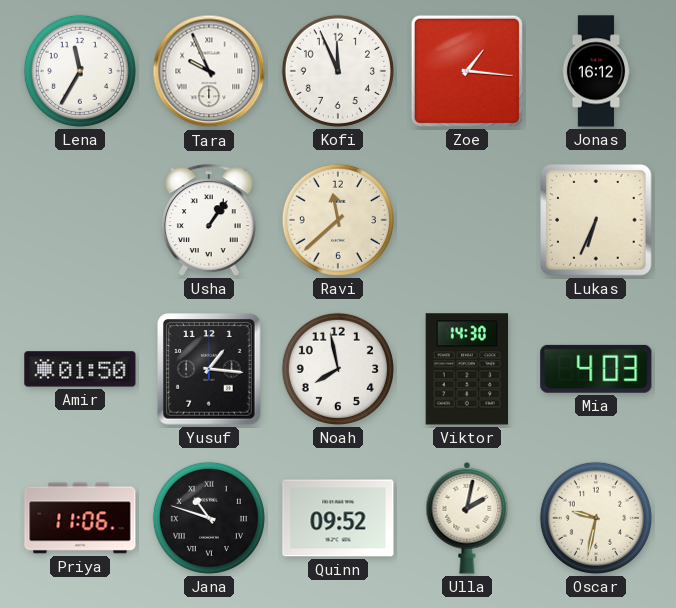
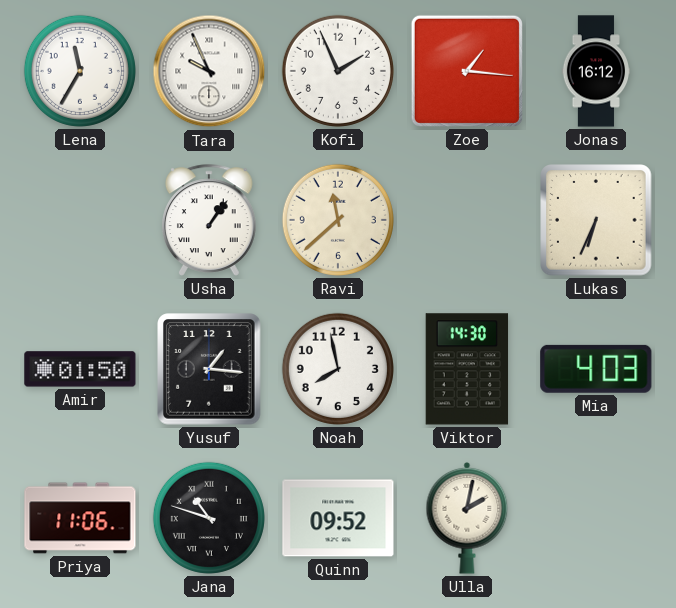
Kofi: 11:56 -> 1:56
Oscar: 9:32 -> none
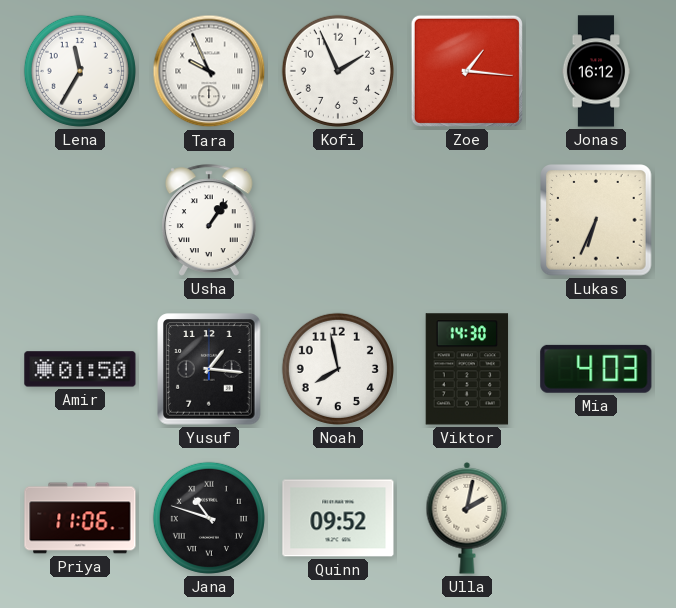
Ravi: 11:38 -> none
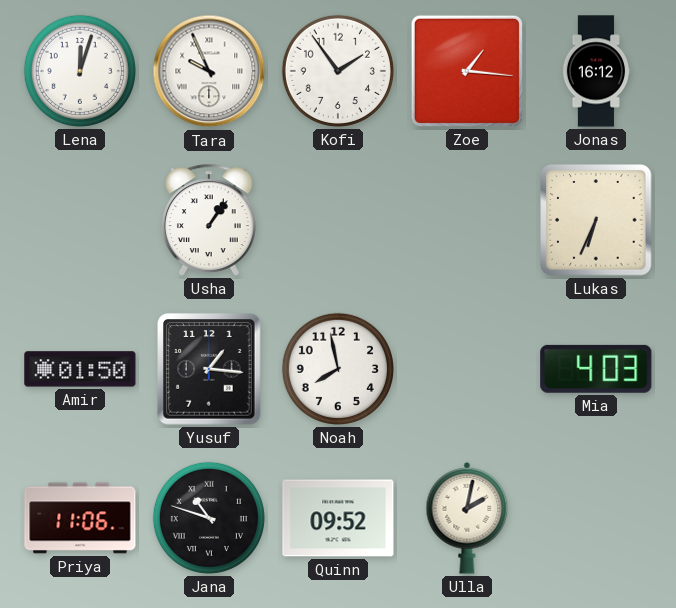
Lena: 11:35 -> 12:03
Kofi: 1:56 -> 1:54
Viktor: 14:30 -> none
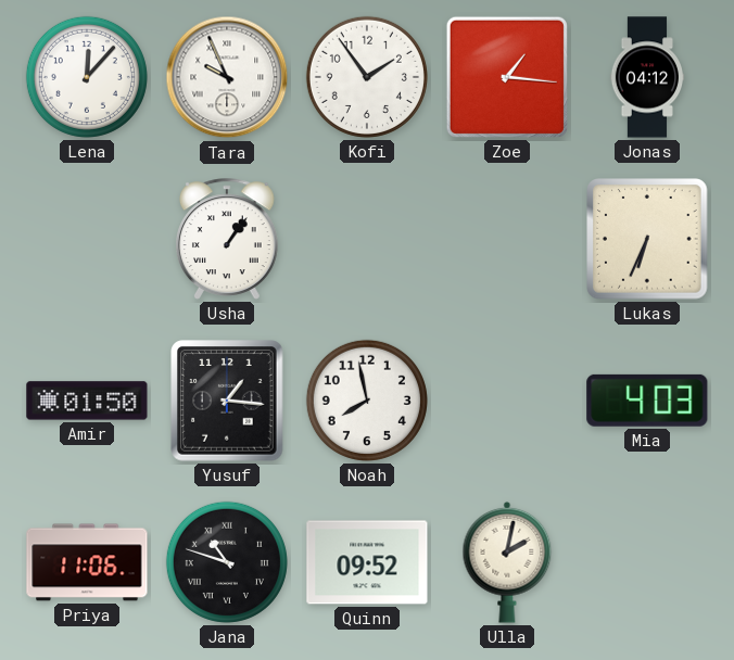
Lena: 12:03 -> 12:07
Jonas: 16:12 -> 04:12
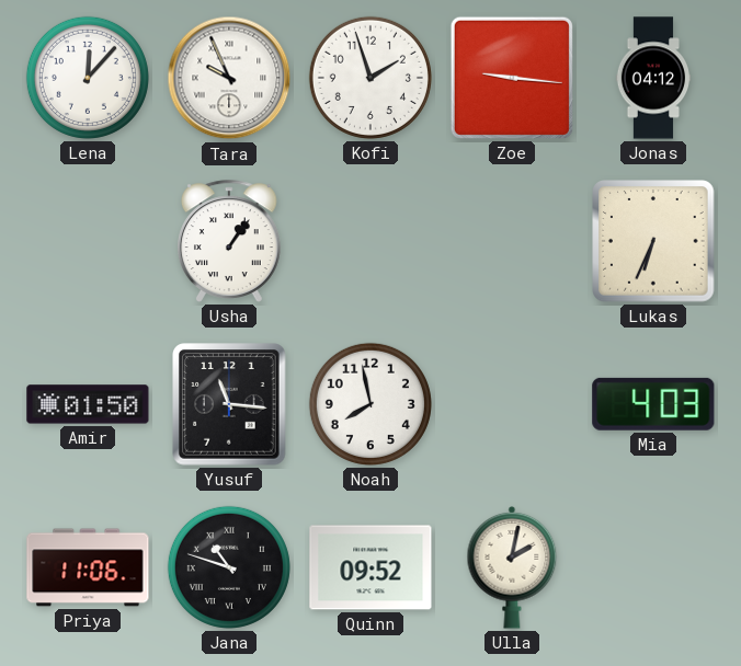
Kofi: 1:54 -> 1:57
Zoe: 1:16 -> 9:16
Yusuf: 1:16 -> 11:16
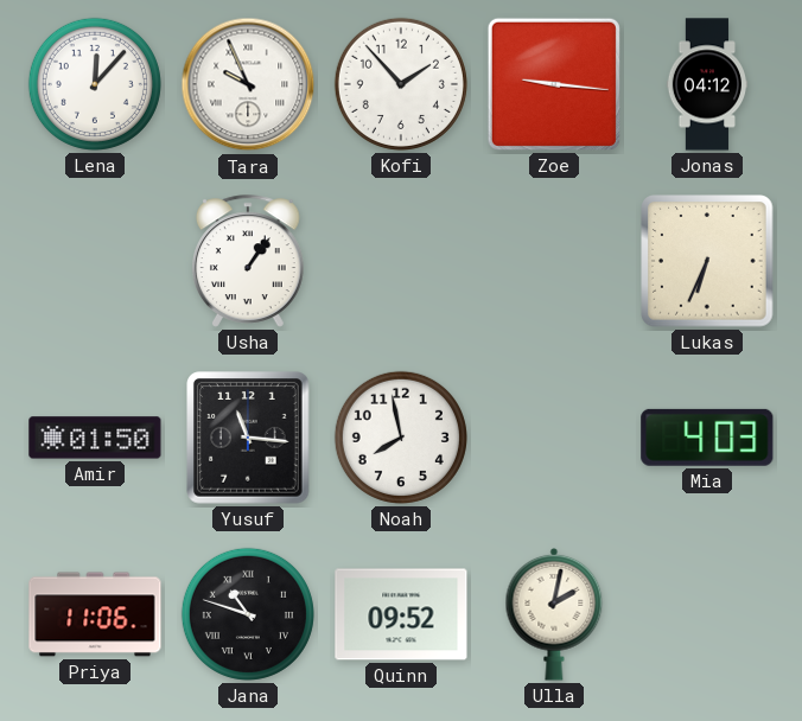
Kofi: 1:57 -> 1:53
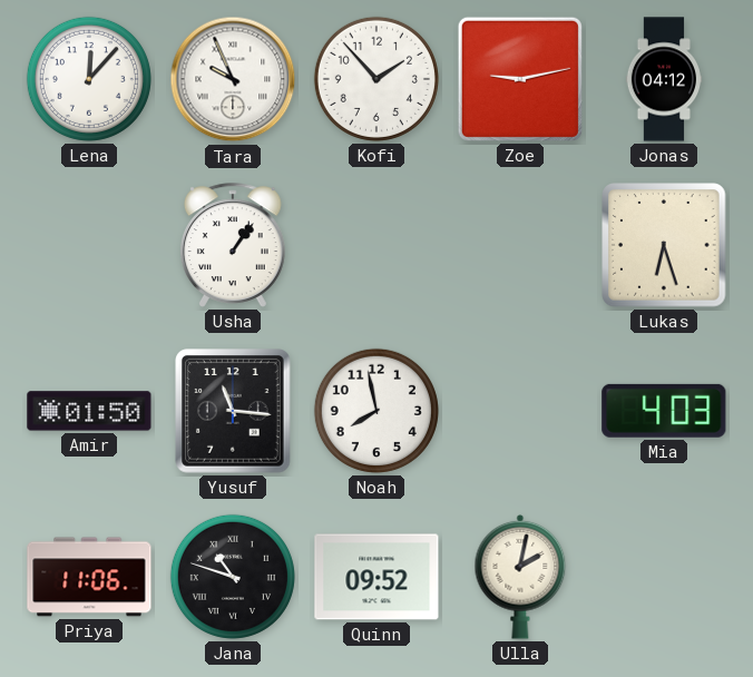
Zoe: 9:16 -> 9:13
Lukas: 6:34 -> 6:27
